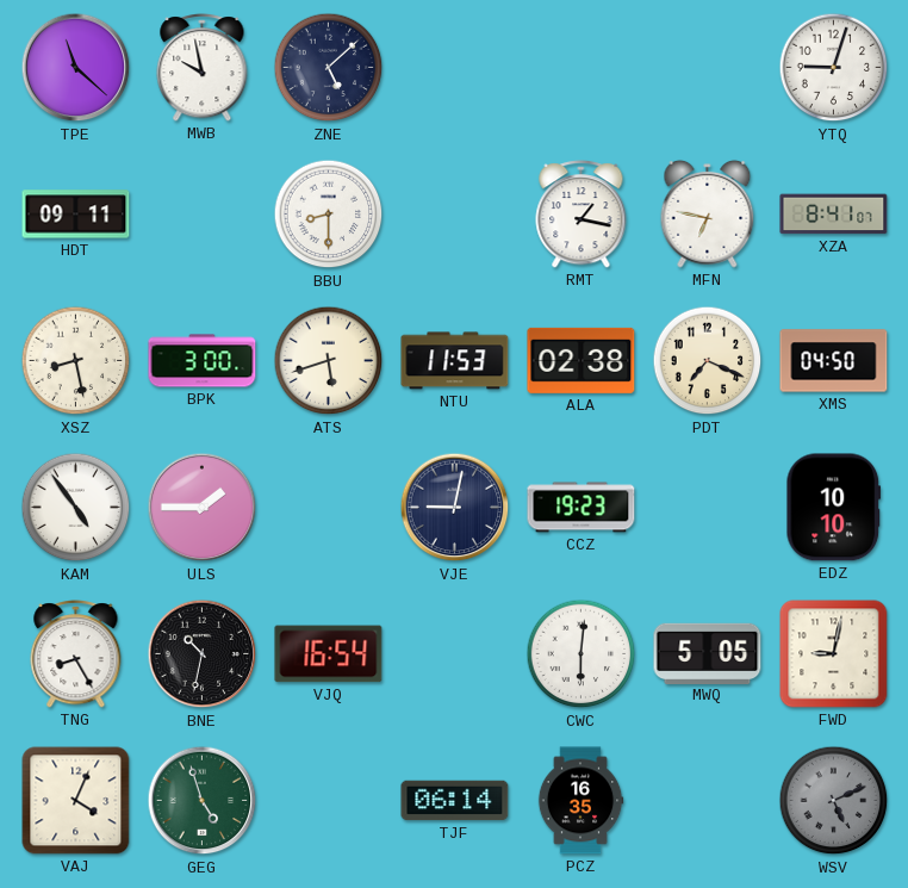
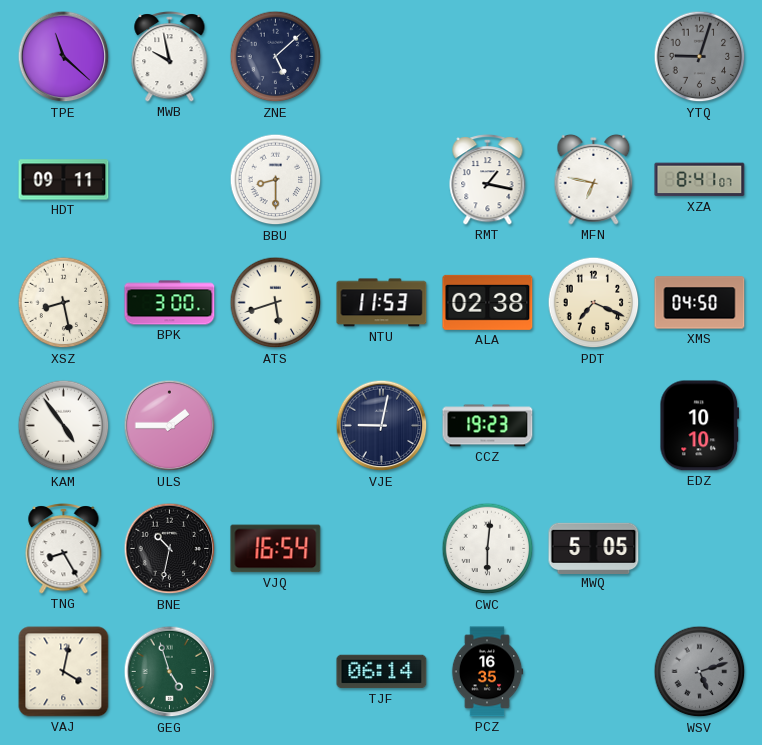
YTQ dial: white -> grey
FWD: 9:02 -> none
VAJ: 4:04 -> 4:02
WSV: 5:11 -> 5:12
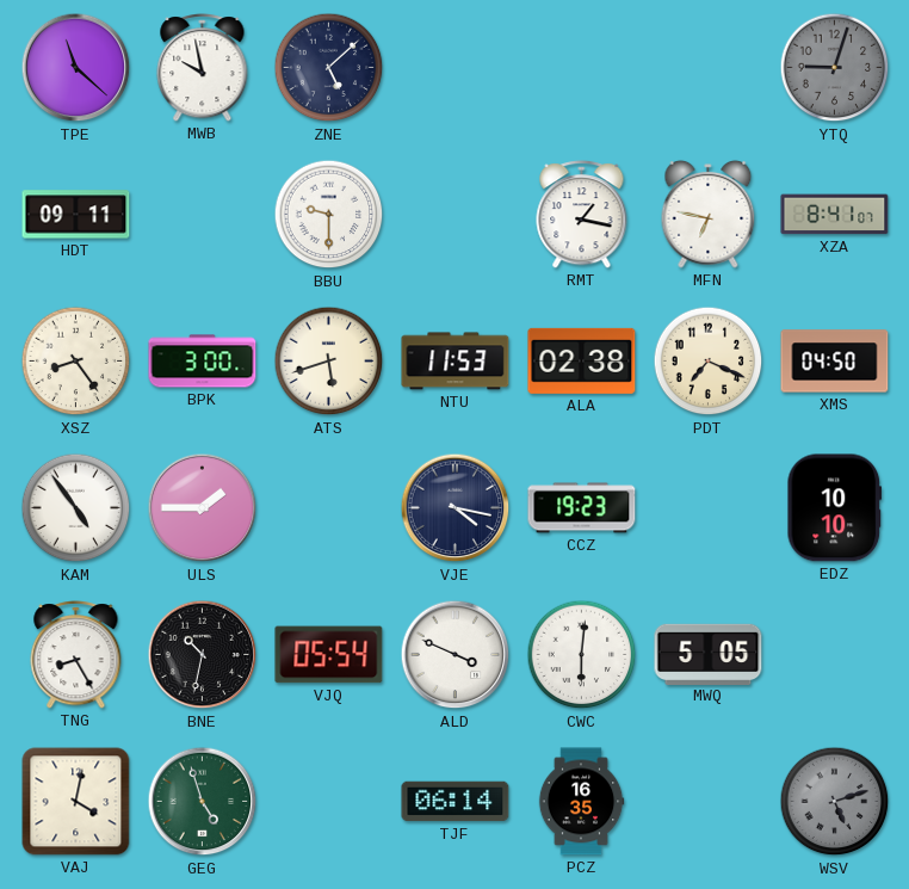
BBU: 8:30 -> 9:30
XSZ: 8:28 -> 8:24
VJE: 9:02 -> 4:17
VJQ: 16:54 -> 05:54
ALD: none -> 3:49
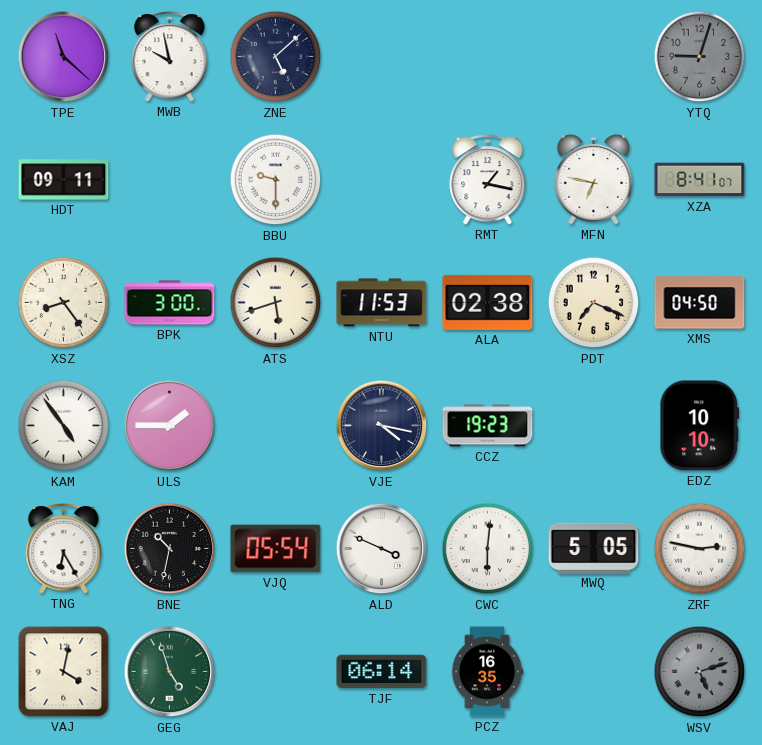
TNG: 8:25 -> 6:25
ZRF: none -> 2:47
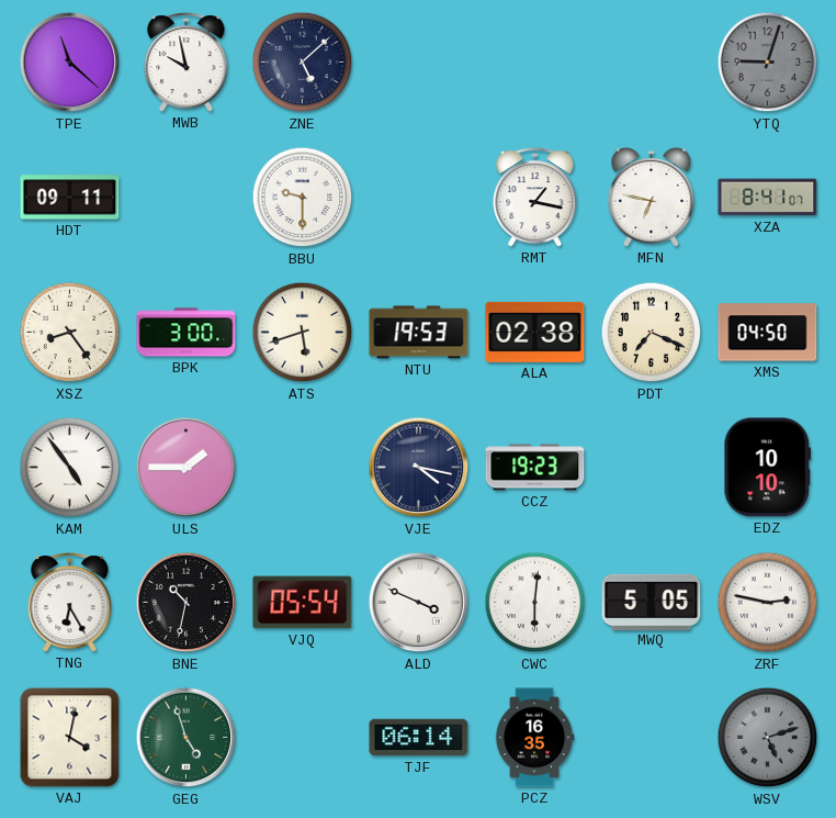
NTU: 11:53 -> 19:53
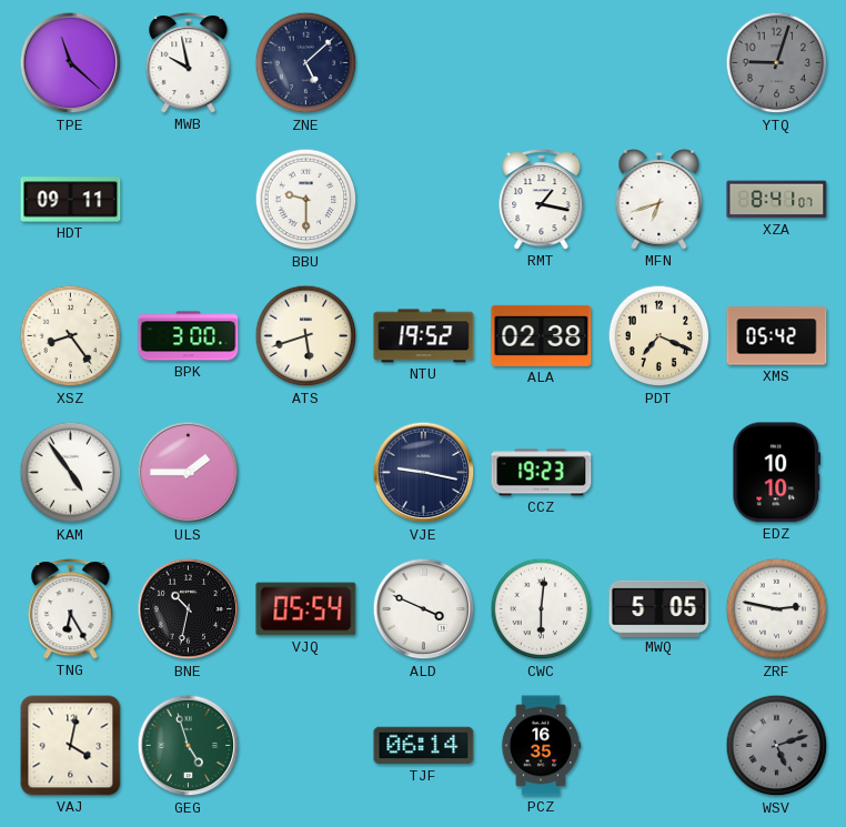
MFN: 6:47 -> 6:42
NTU: 19:53 -> 19:52
XMS: 04:50 -> 05:42
VJE: 4:17 -> 9:17
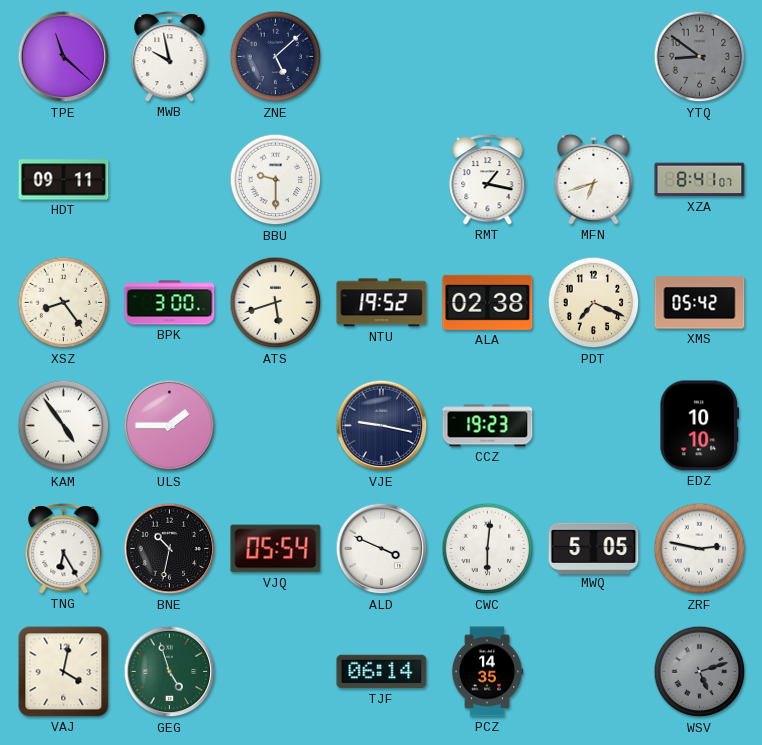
YTQ: 9:03 -> 8:51
PCZ: 16:35 -> 14:35
